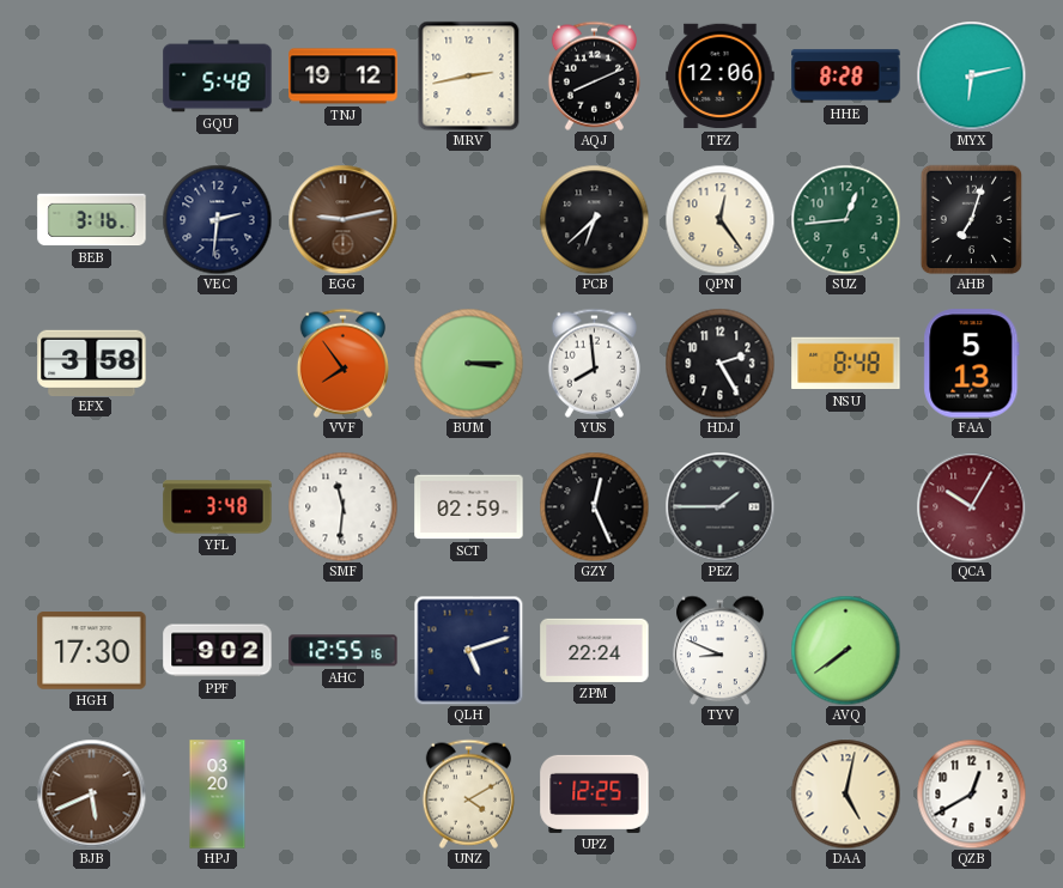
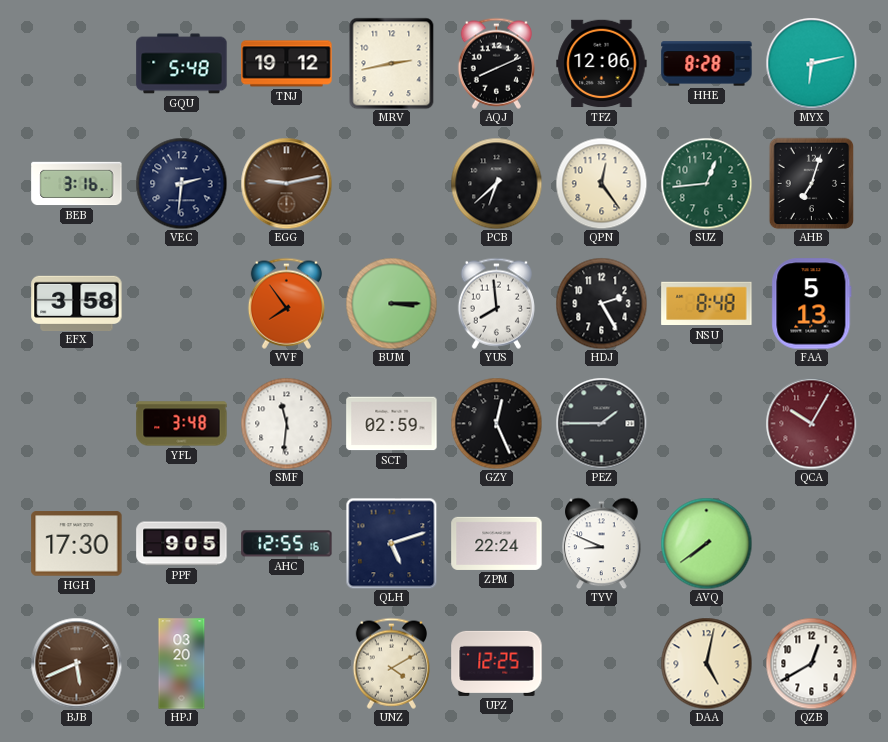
PPF: 9:02 -> 9:05
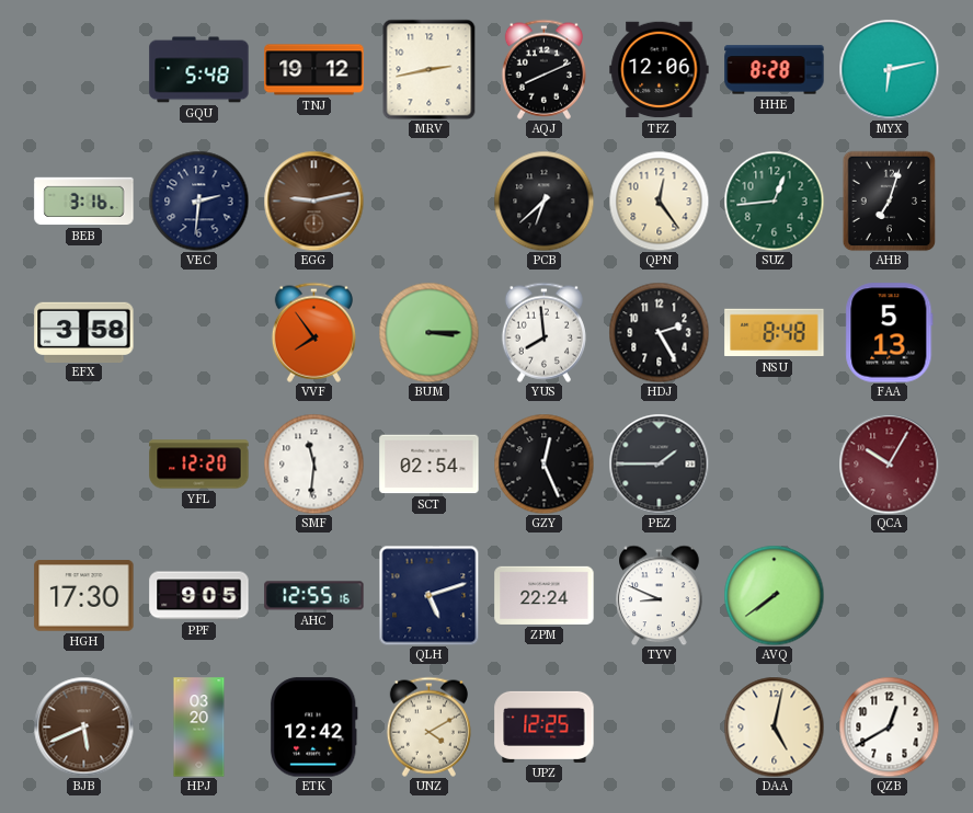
YFL: 3:48 -> 12:20
SCT: 02:59 -> 02:54
ETK: none -> 12:42
